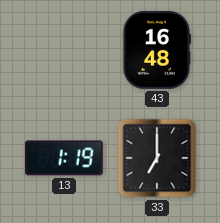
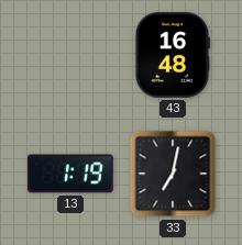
33: 7:00 -> 7:02
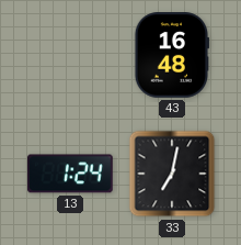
13: 1:19 -> 1:24
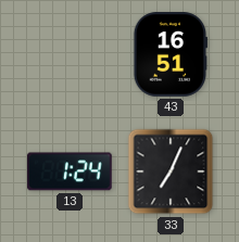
43: 16:48 -> 16:51
33: 7:02 -> 7:04
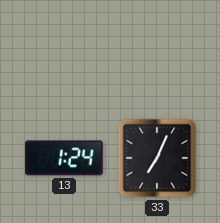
43: 16:51 -> none
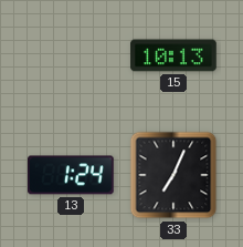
15: none -> 10:13
